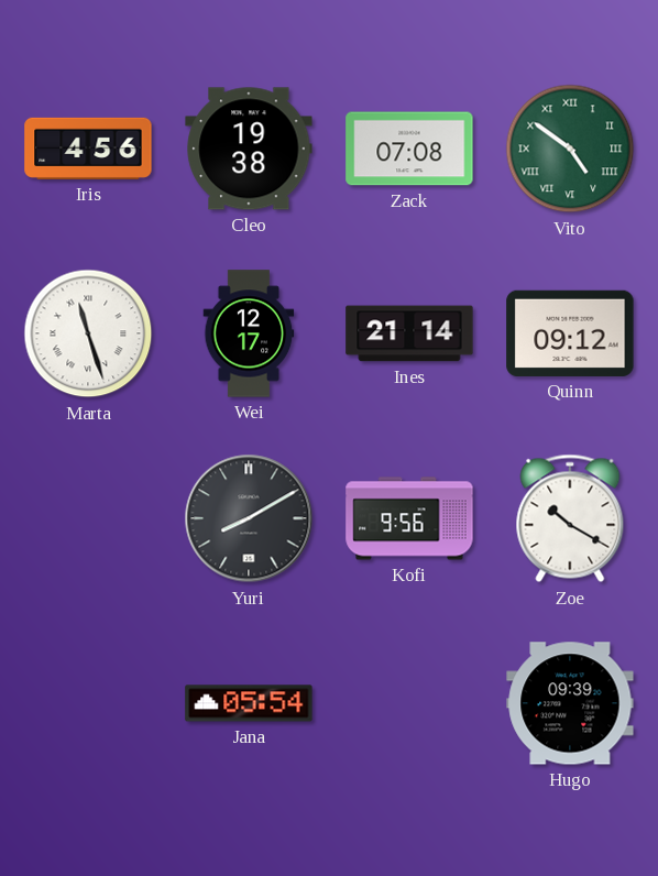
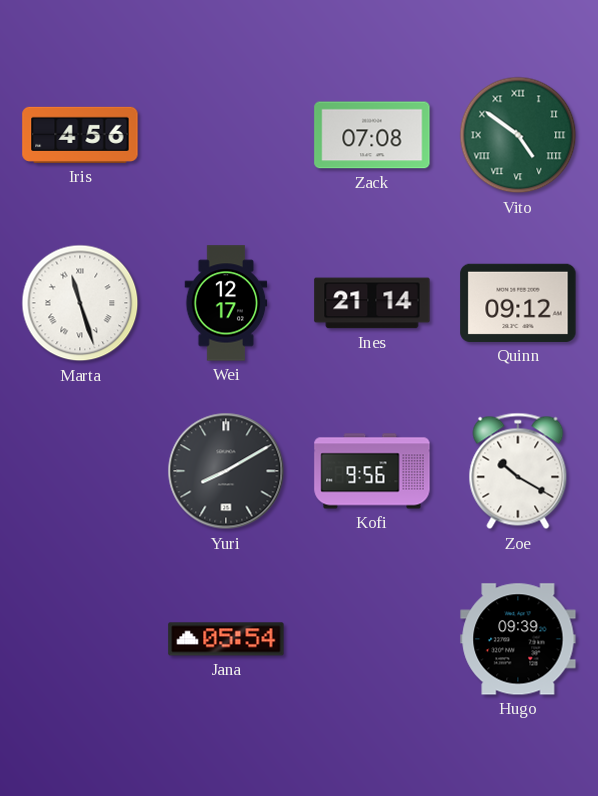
Cleo: 19:38 -> none
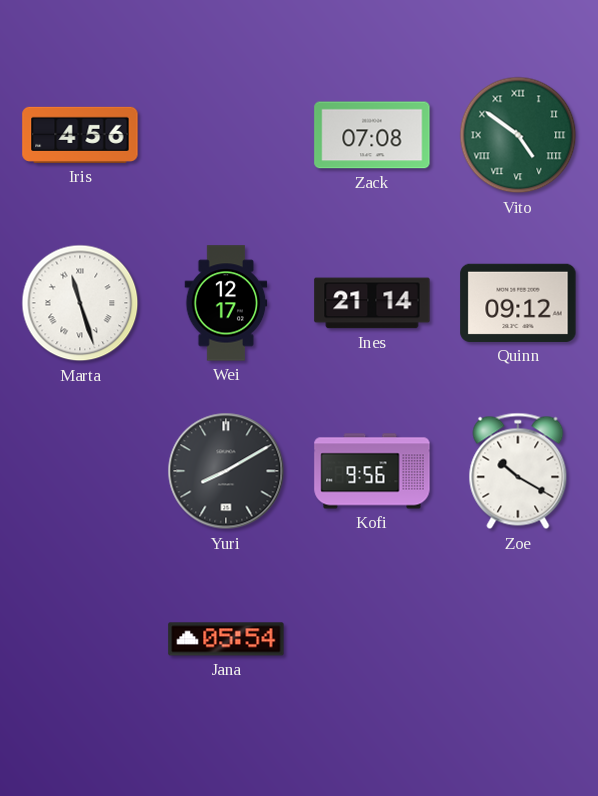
Hugo: 09:39 -> none
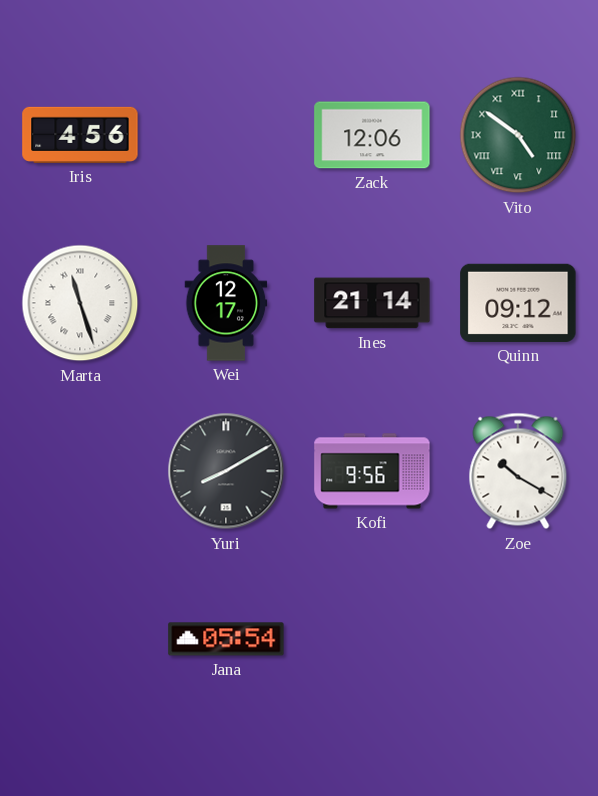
Zack: 07:08 -> 12:06
